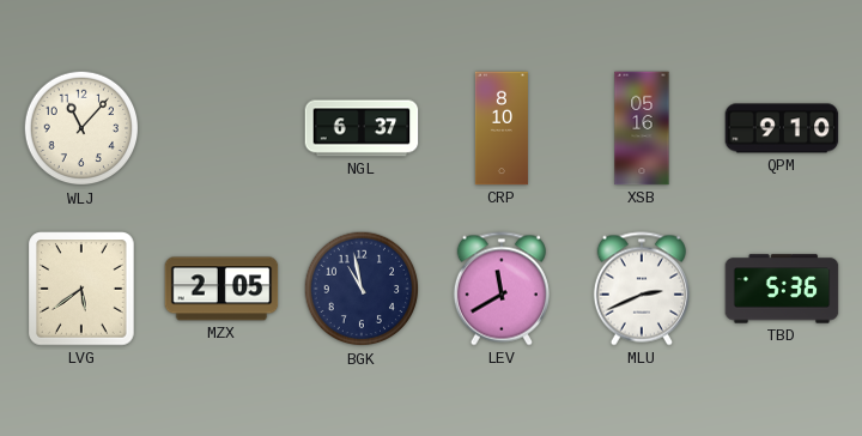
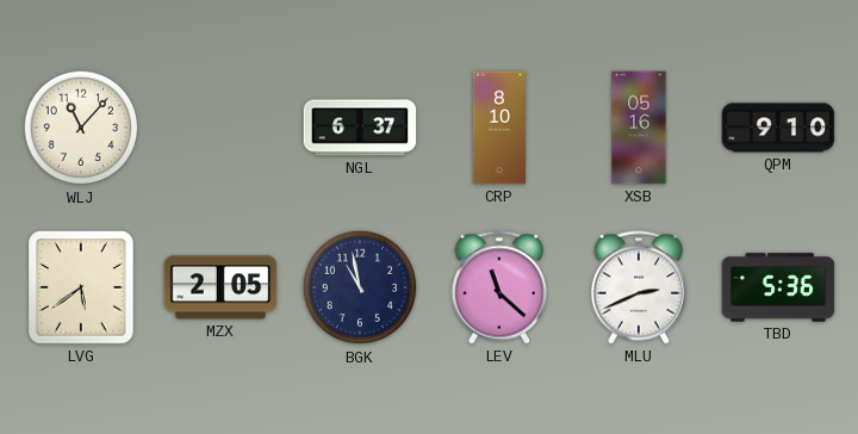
LEV: 11:40 -> 11:22
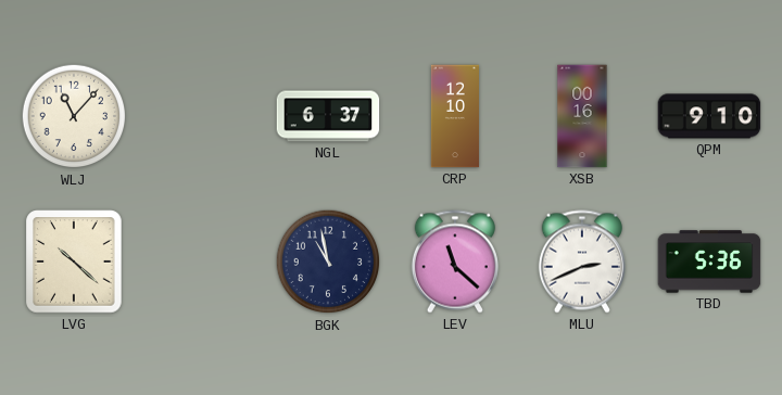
CRP: 8:10 -> 12:10
XSB: 05:16 -> 00:16
LVG: 5:39 -> 10:22
MZX: 2:05 -> none
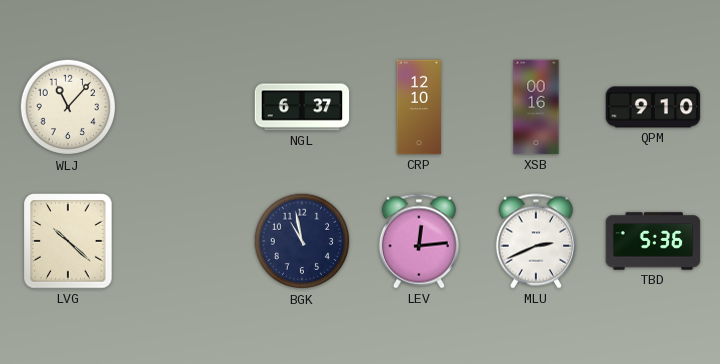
LEV: 11:22 -> 12:14
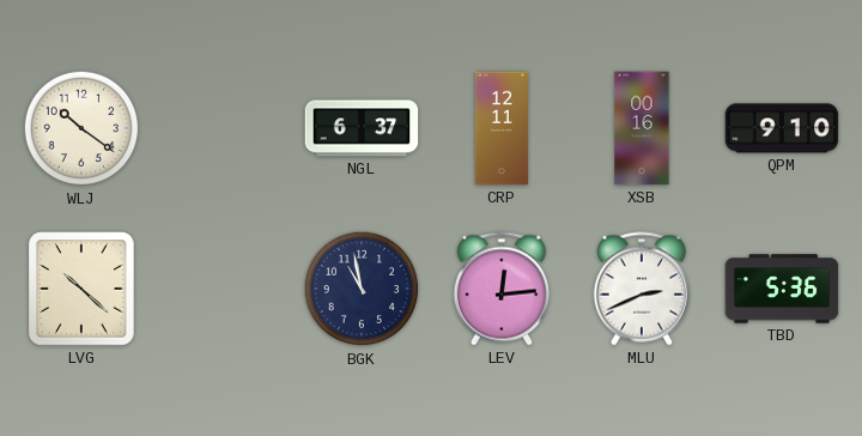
WLJ: 11:07 -> 10:21
CRP: 12:10 -> 12:11
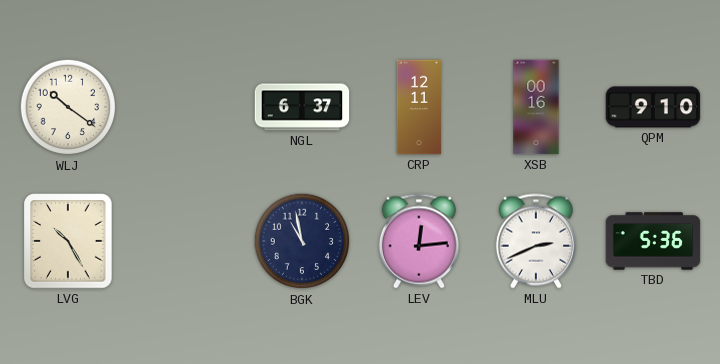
LVG: 10:22 -> 10:25
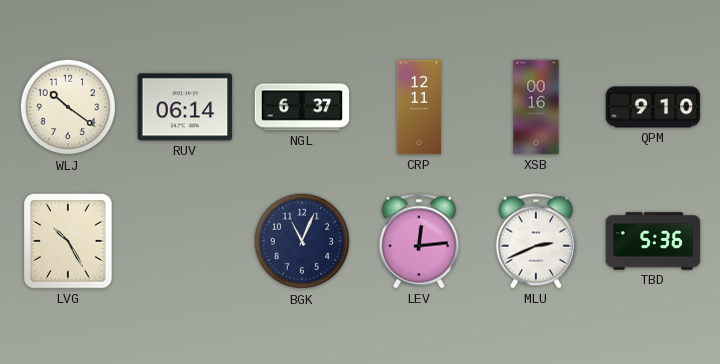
RUV: none -> 06:14
BGK: 10:58 -> 11:04
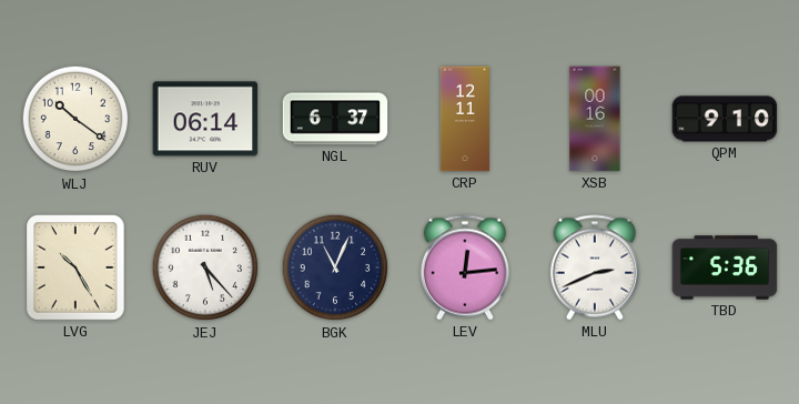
JEJ: none -> 5:23
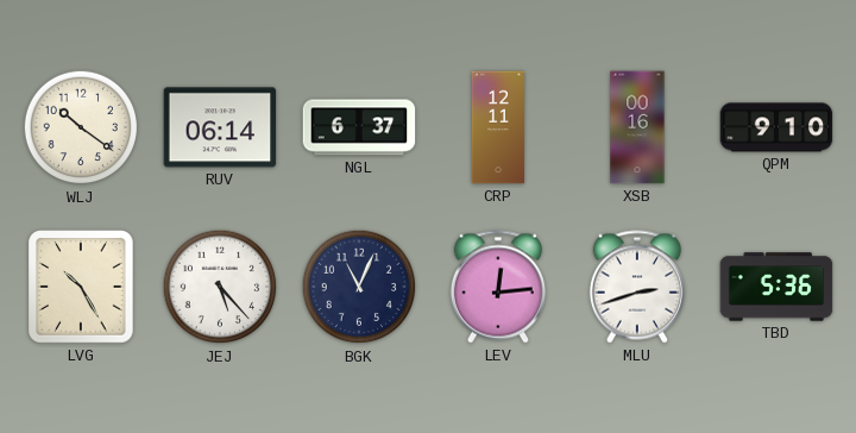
MLU: 2:41 -> 2:42
